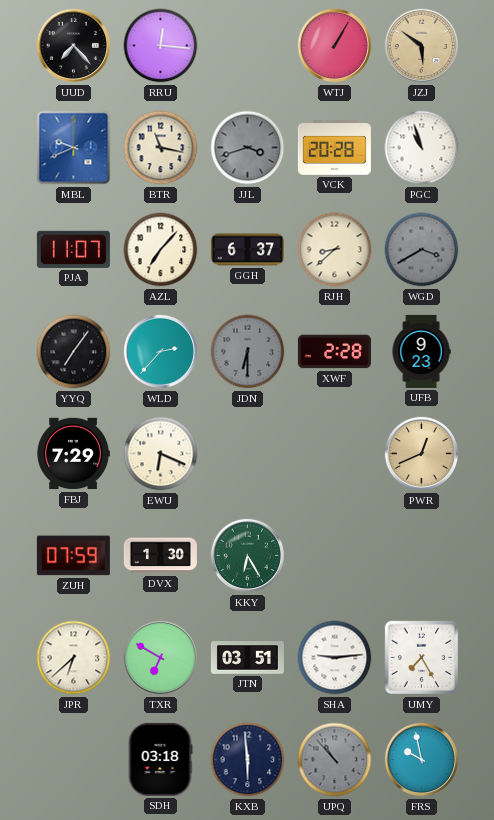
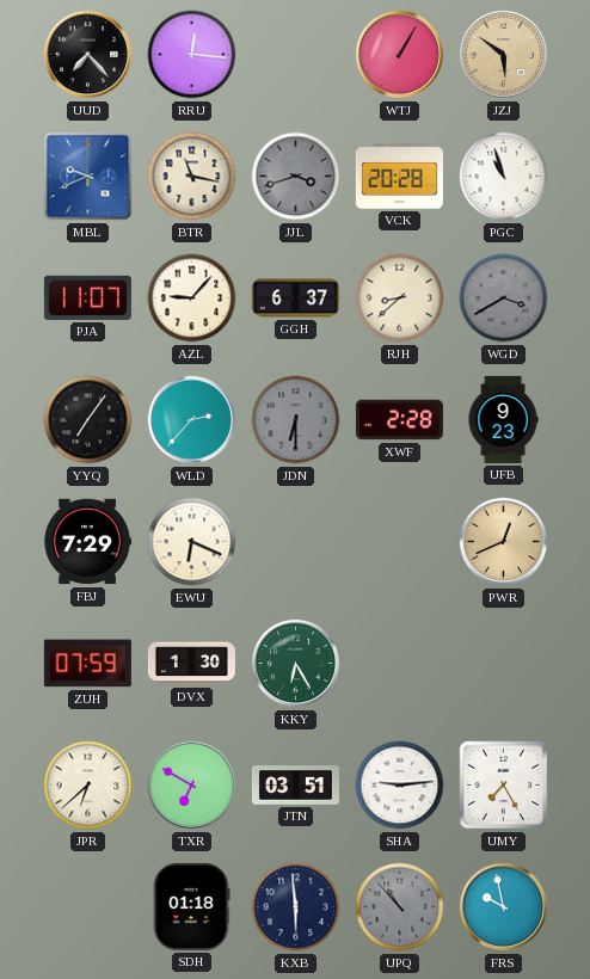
AZL: 7:07 -> 9:07
SDH: 03:18 -> 01:18
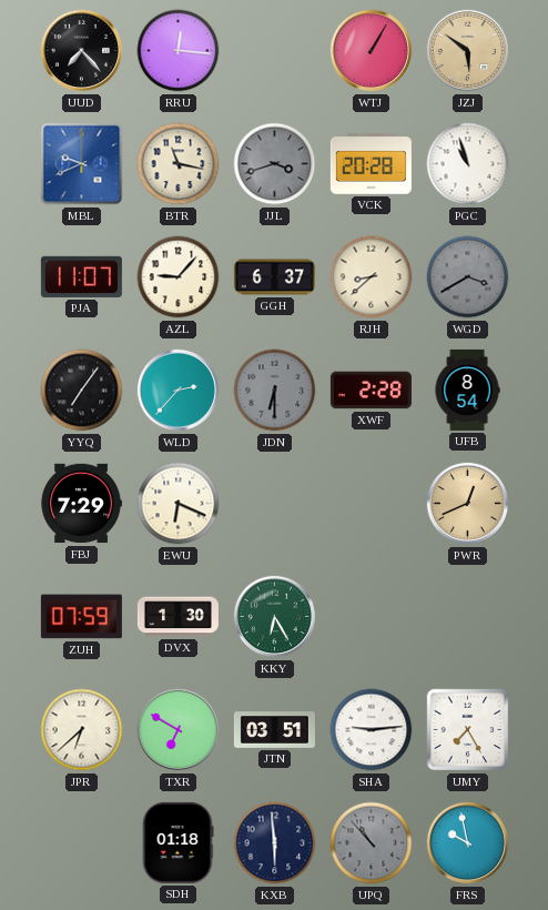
UFB: 9:23 -> 8:54
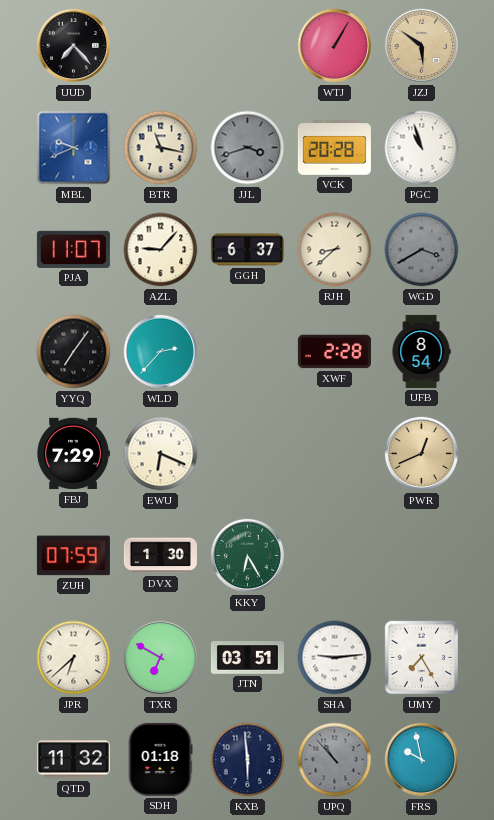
RRU: 12:16 -> none
JDN: 6:30 -> none
QTD: none -> 11:32
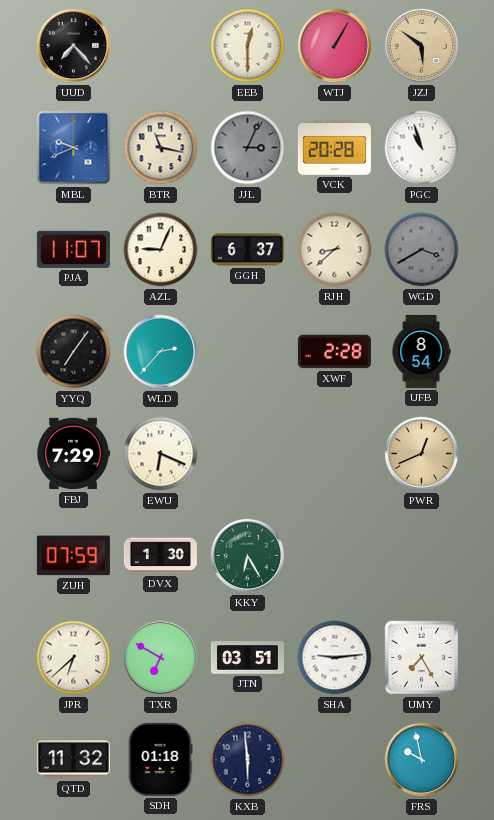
EEB: none -> 12:30
JJL: 3:42 -> 3:04
AZL: 9:07 -> 9:04
UPQ: 10:53 -> none
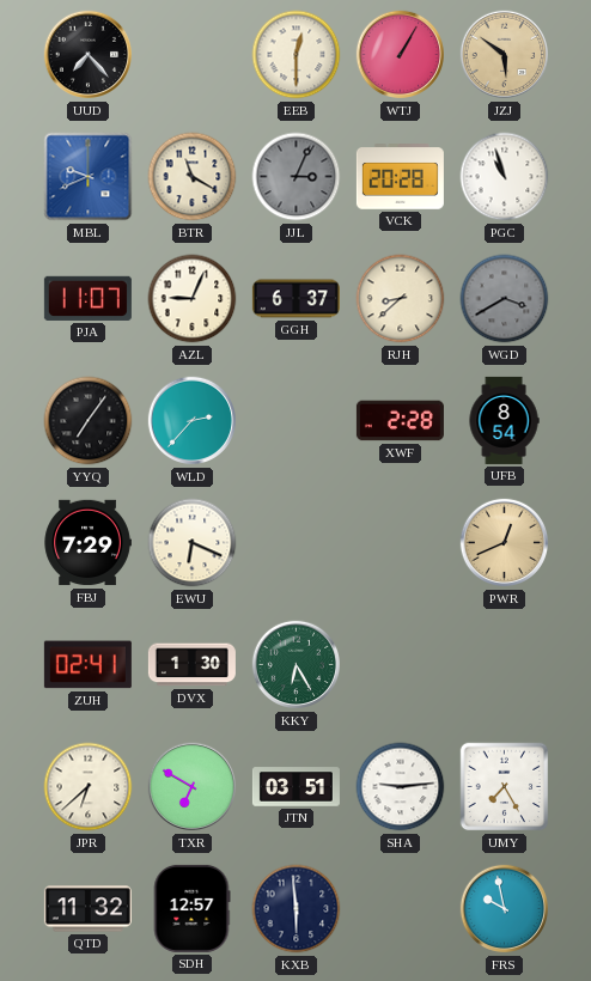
BTR: 11:17 -> 11:20
ZUH: 07:59 -> 02:41
SDH: 01:18 -> 12:57
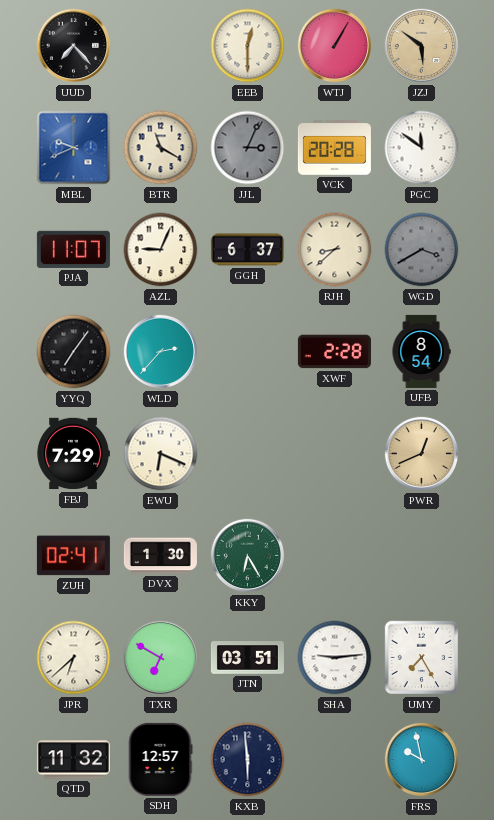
PGC: 10:57 -> 11:51
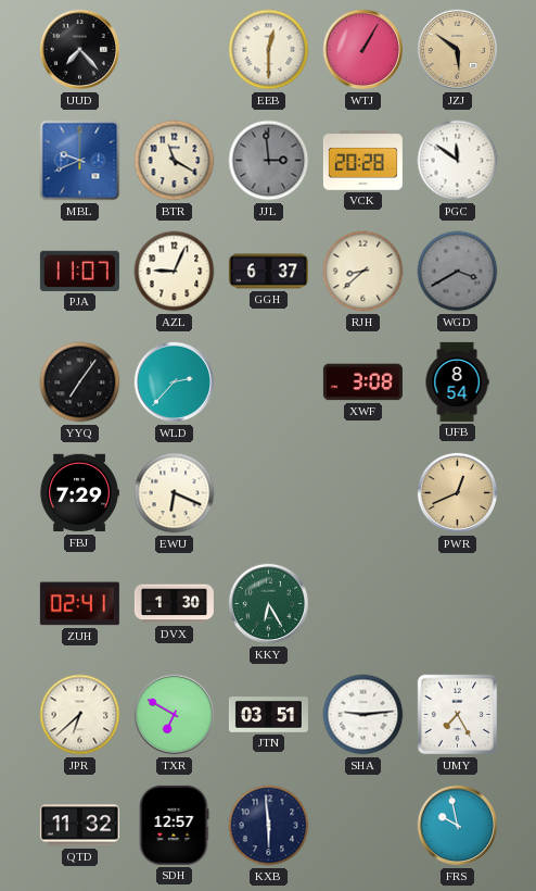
JJL: 3:04 -> 2:59
XWF: 2:28 -> 3:08
